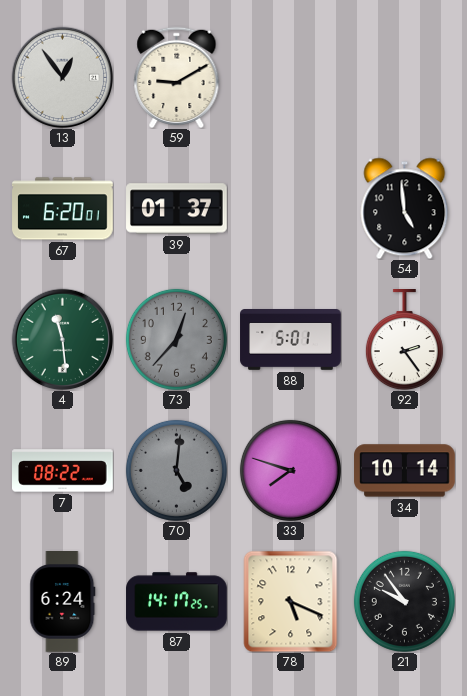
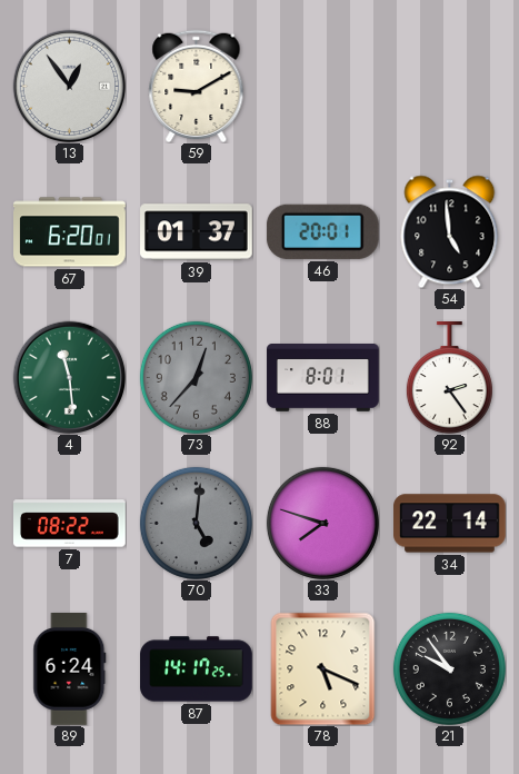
46: none -> 20:01
88: 5:01 -> 8:01
34: 10:14 -> 22:14
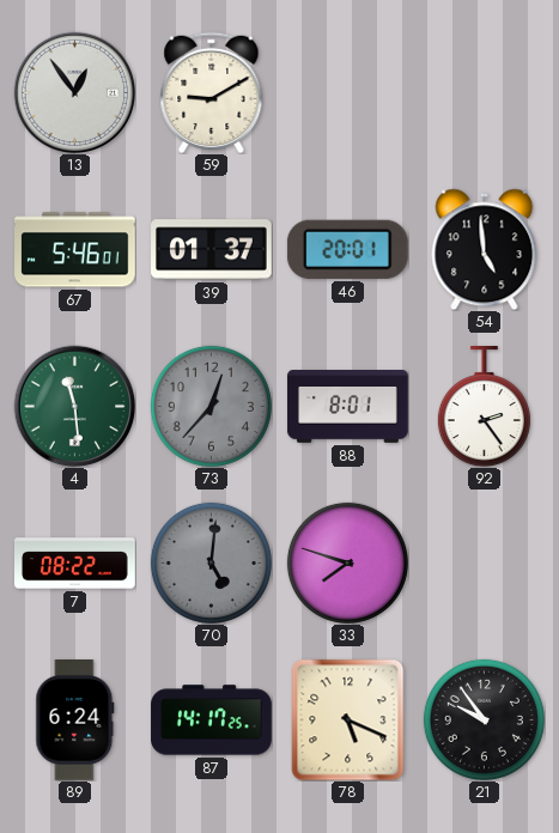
67: 6:20 -> 5:46
34: 22:14 -> none
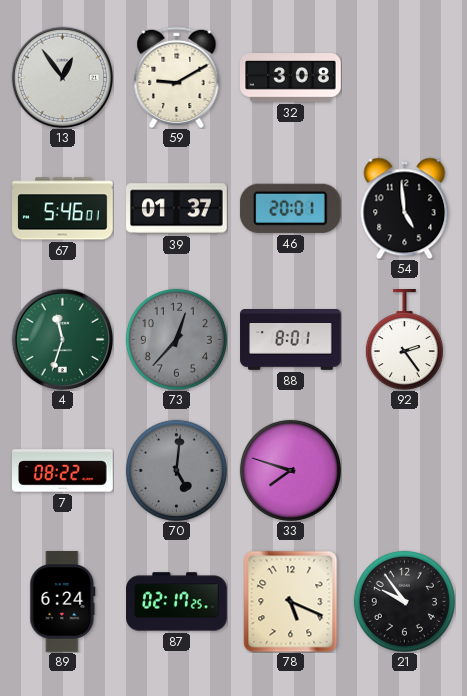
32: none -> 3:08
4: 11:29 -> 11:33
87: 14:17 -> 02:17
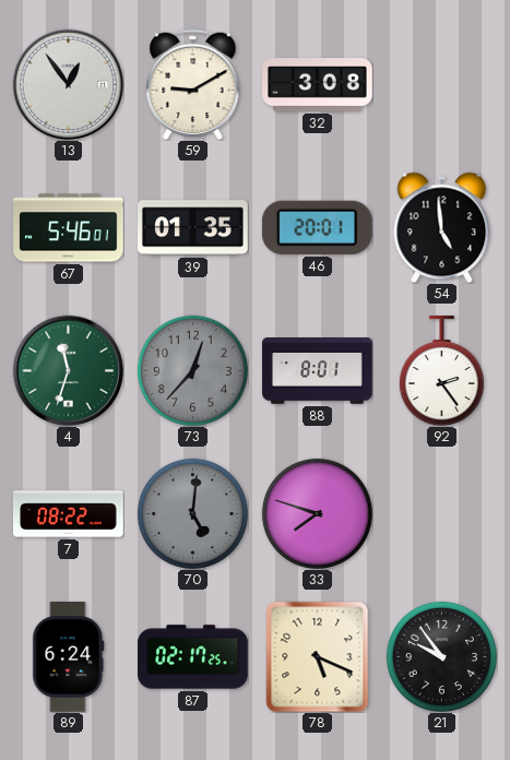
39: 01:37 -> 01:35
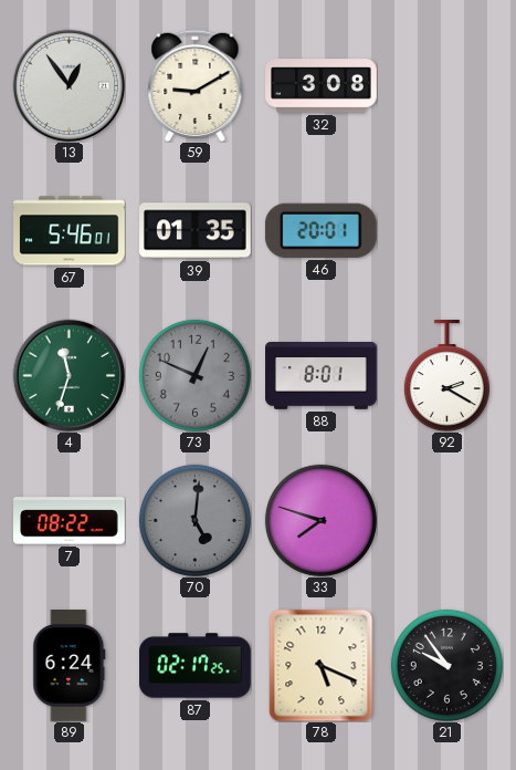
54: 4:59 -> none
73: 12:37 -> 12:49
92: 2:24 -> 2:20
